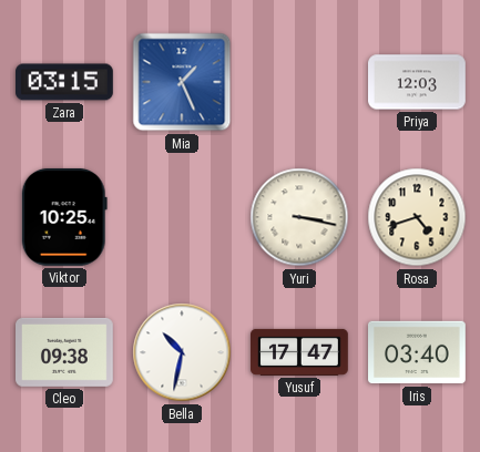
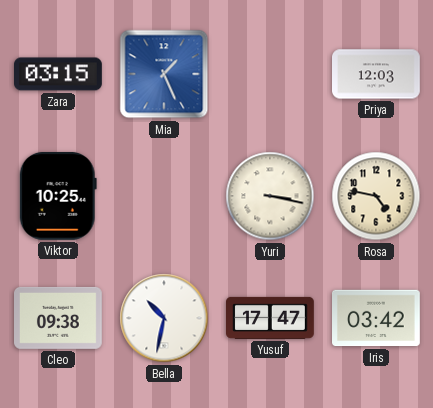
Rosa: 4:42 -> 4:47
Iris: 03:40 -> 03:42
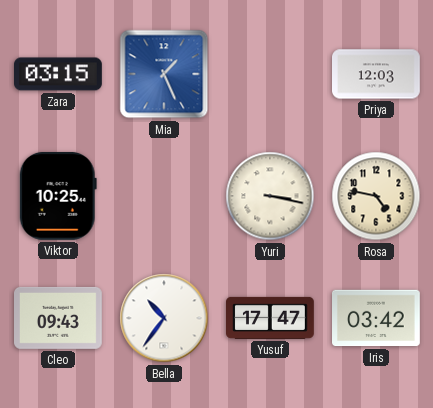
Cleo: 09:38 -> 09:43
Bella: 10:32 -> 10:36
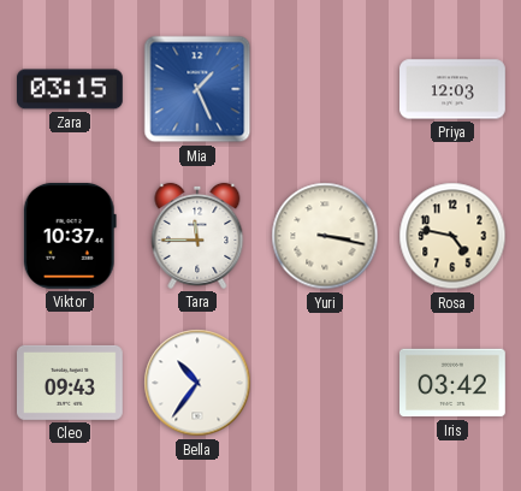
Viktor: 10:25 -> 10:37
Tara: none -> 11:45
Yusuf: 17:47 -> none
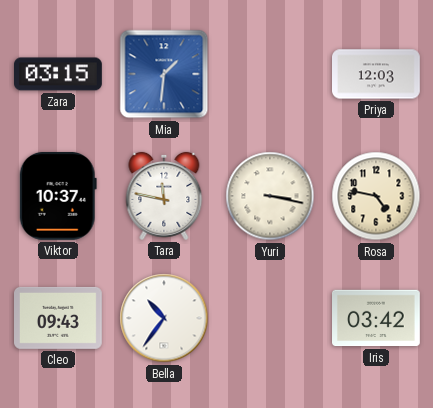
Mia: 1:26 -> 1:31
Tara: 11:45 -> 11:47
